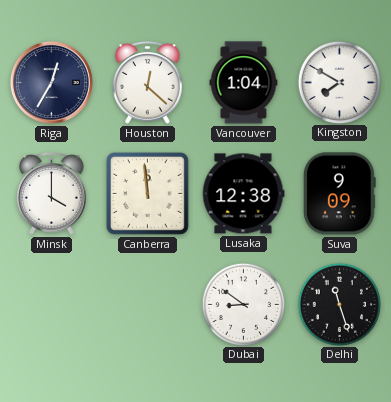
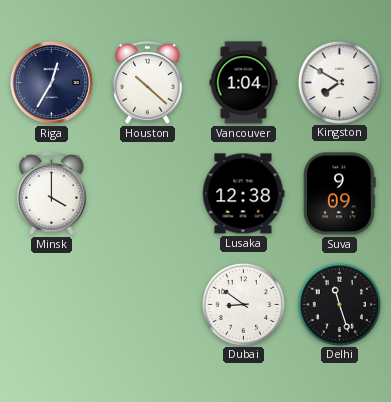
Houston: 12:22 -> 10:22
Canberra: 11:59 -> none
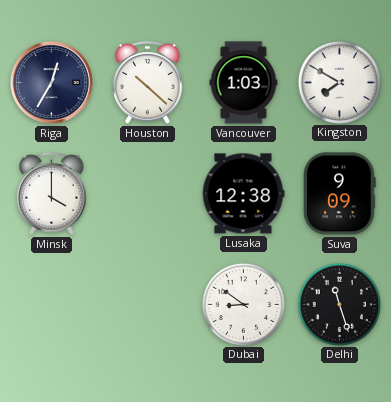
Vancouver: 1:04 -> 1:03
